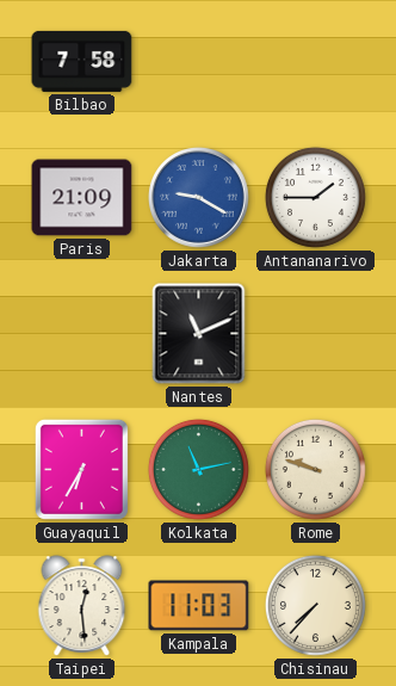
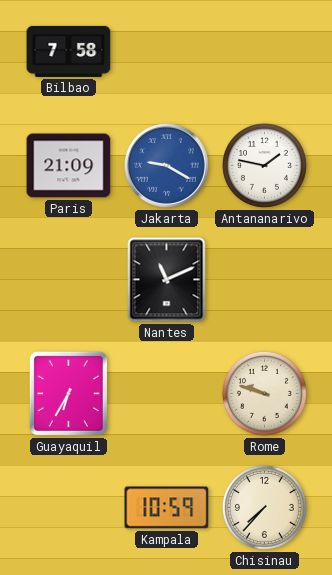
Antananarivo: 1:45 -> 1:47
Kolkata: 11:13 -> none
Taipei: 12:29 -> none
Kampala: 11:03 -> 10:59
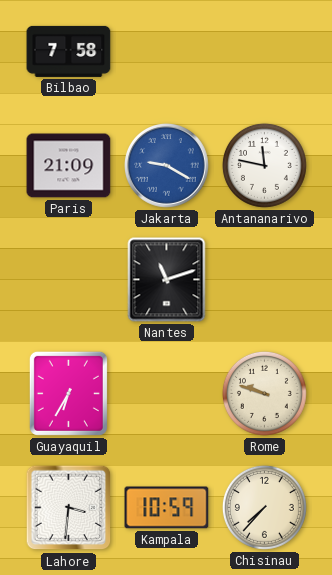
Antananarivo: 1:47 -> 11:47
Nantes: 11:11 -> 11:12
Lahore: none -> 3:31
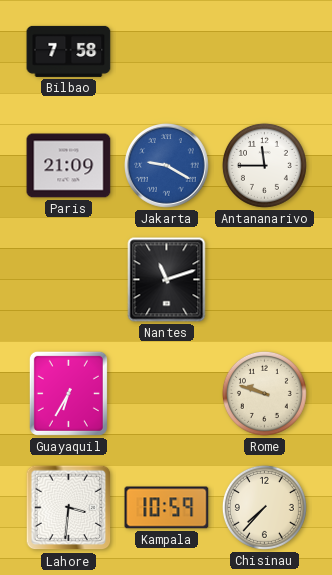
Antananarivo: 11:47 -> 11:45
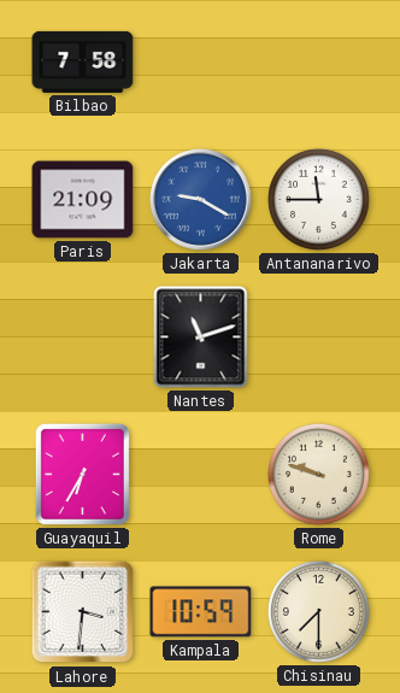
Chisinau: 7:37 -> 7:30
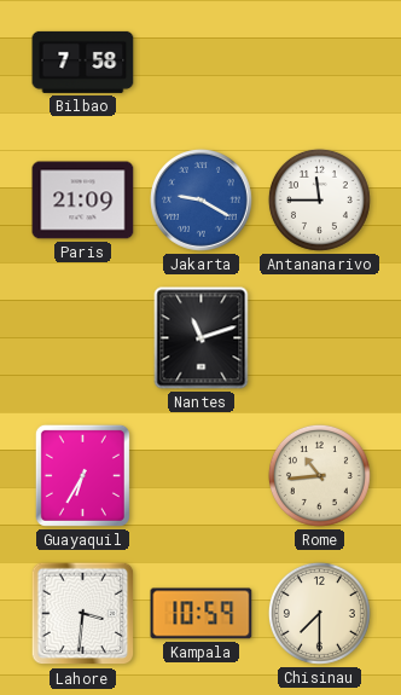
Rome: 9:48 -> 10:44
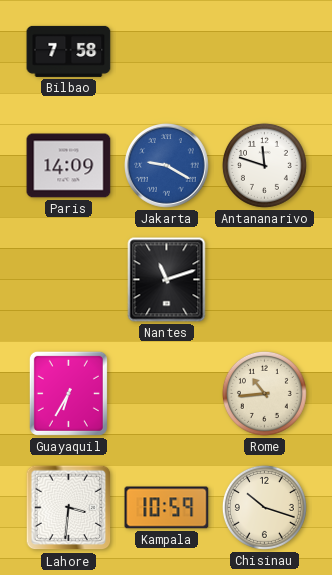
Paris: 21:09 -> 14:09
Antananarivo: 11:45 -> 11:48
Chisinau: 7:30 -> 10:18
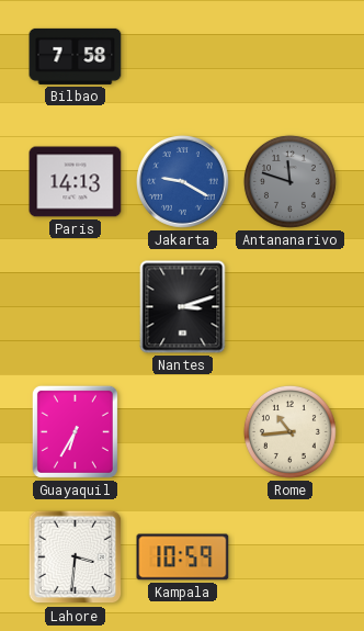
Paris: 14:09 -> 14:13
Antananarivo dial: white -> grey
Nantes: 11:12 -> 3:12
Chisinau: 10:18 -> none
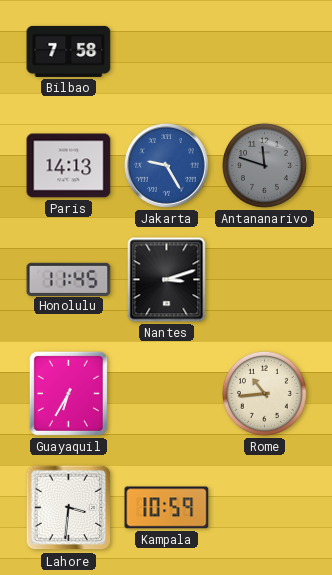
Jakarta: 9:20 -> 9:25
Honolulu: none -> 11:45
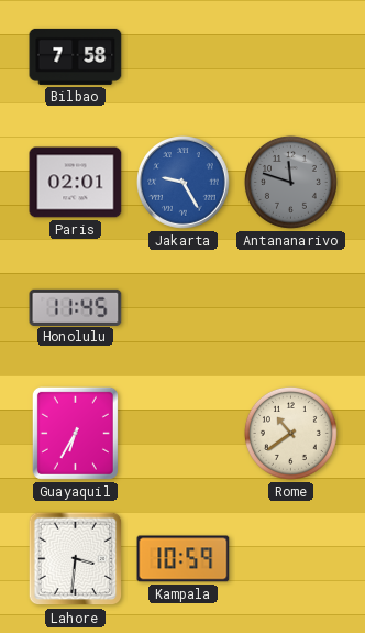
Paris: 14:13 -> 02:01
Nantes: 3:12 -> none
Rome: 10:44 -> 10:39
